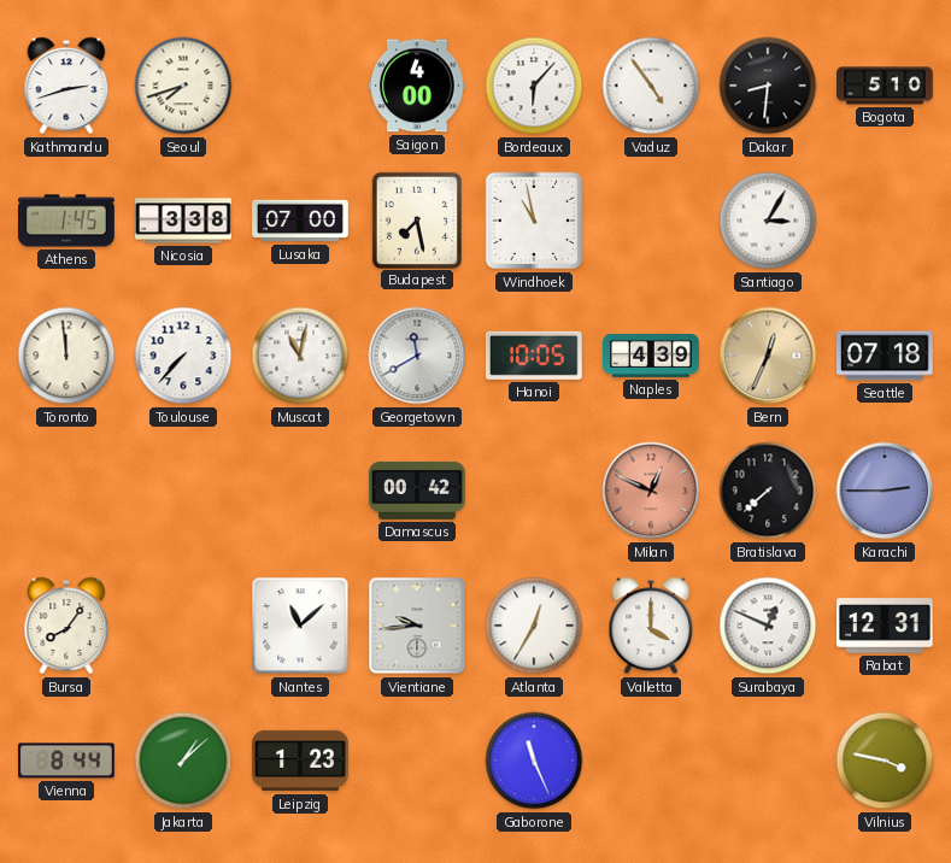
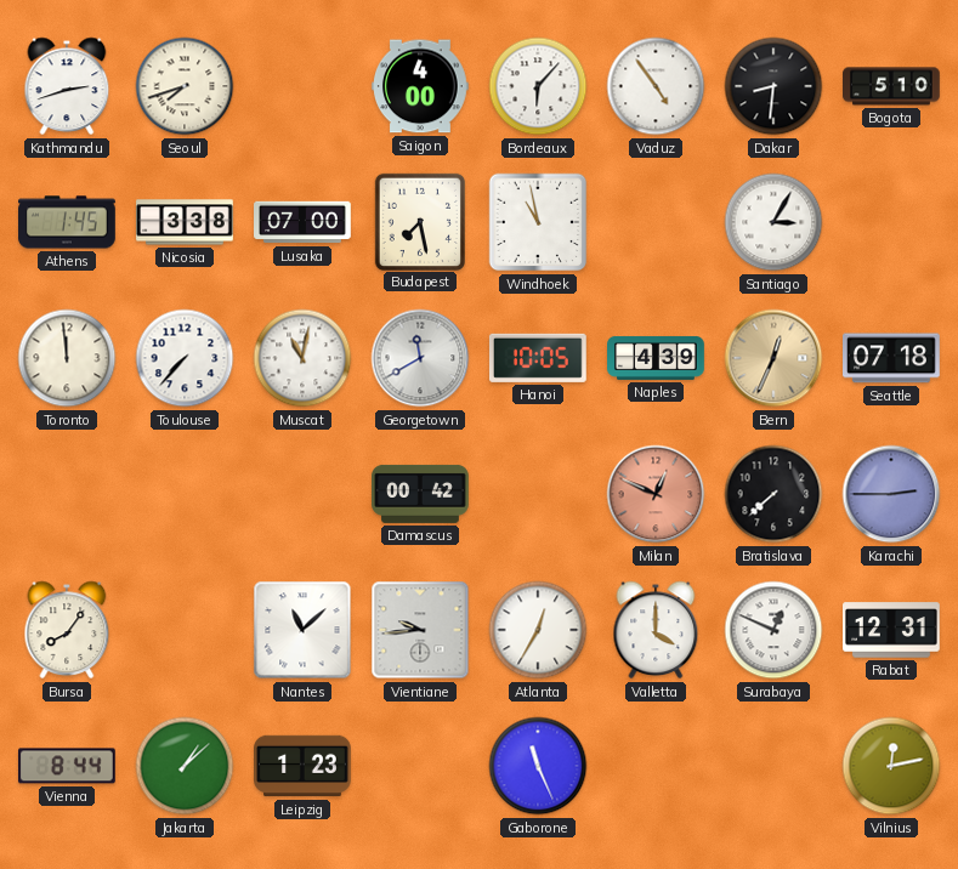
Vilnius: 3:47 -> 12:13
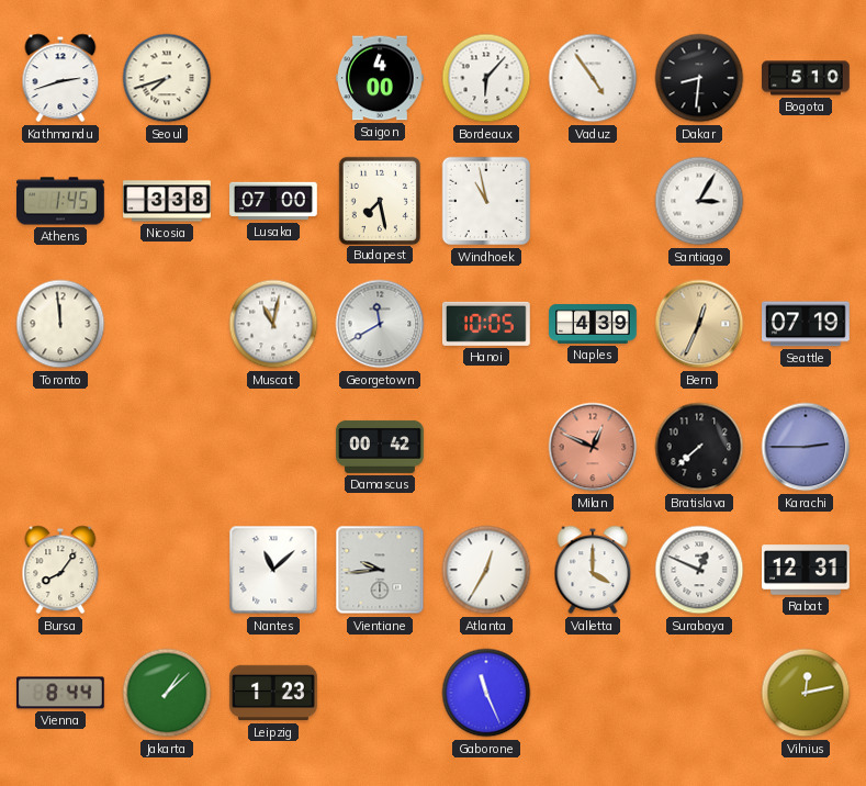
Toulouse: 7:37 -> none
Seattle: 07:18 -> 07:19
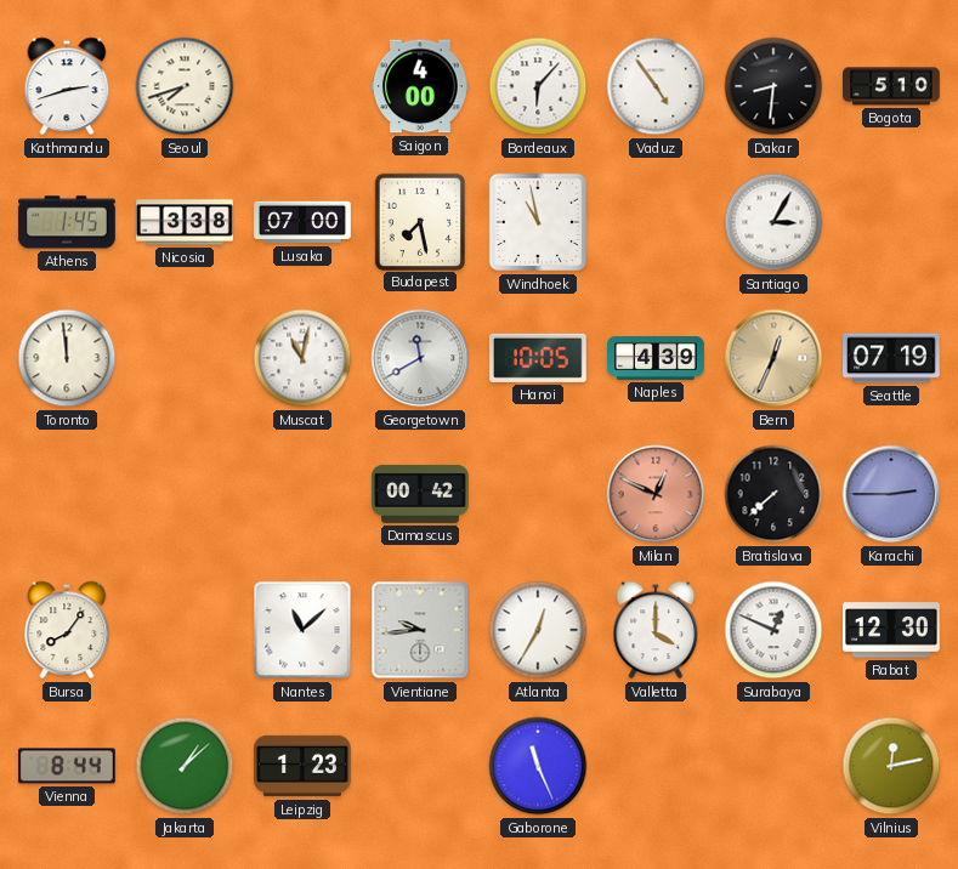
Rabat: 12:31 -> 12:30
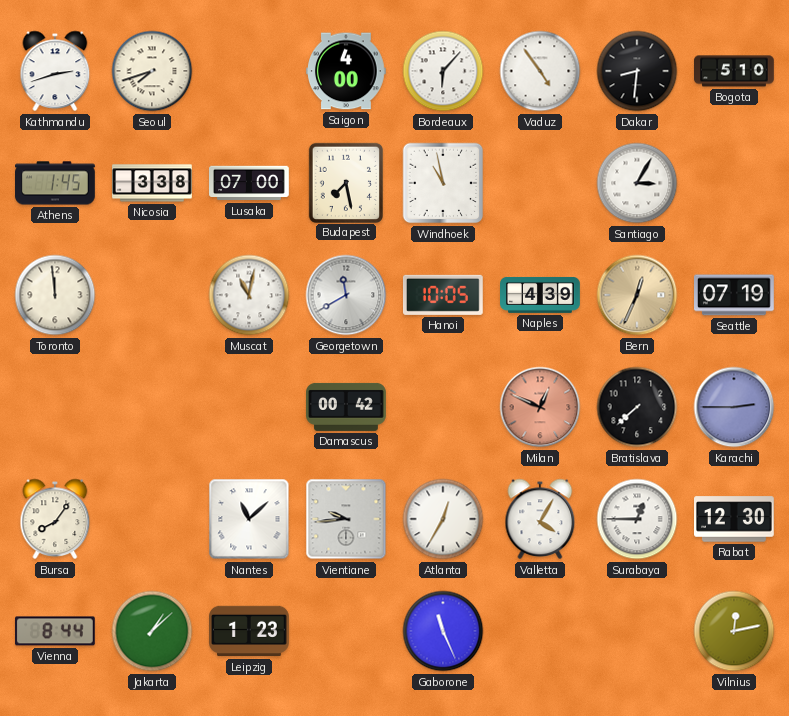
Valletta: 4:00 -> 4:05
Surabaya: 12:49 -> 12:45
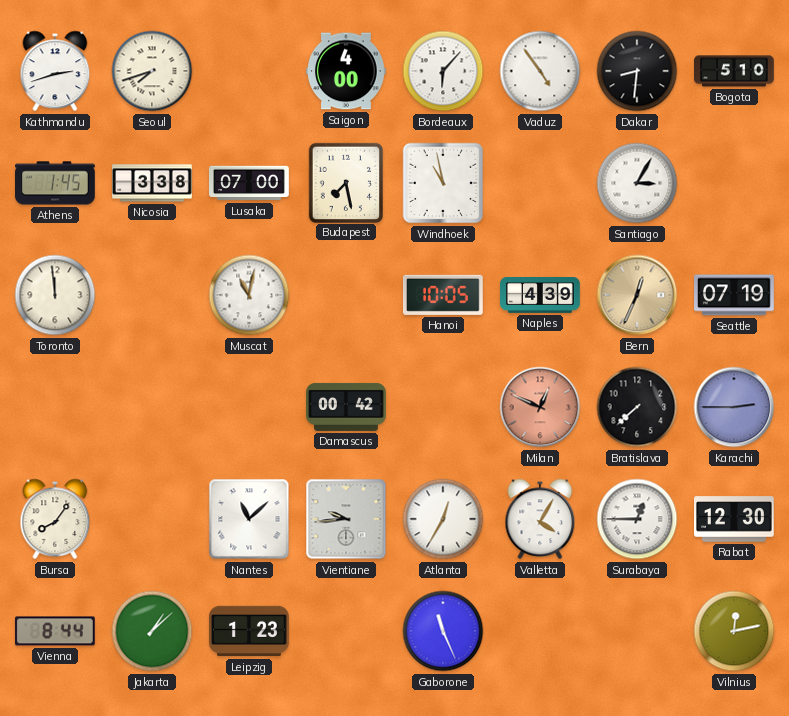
Georgetown: 11:40 -> none
